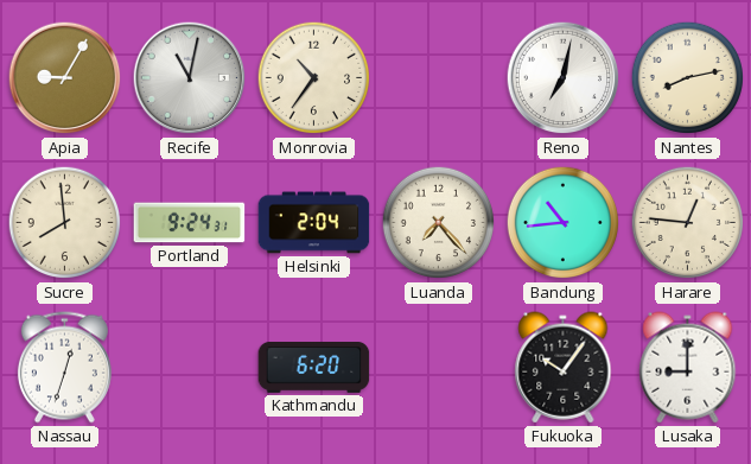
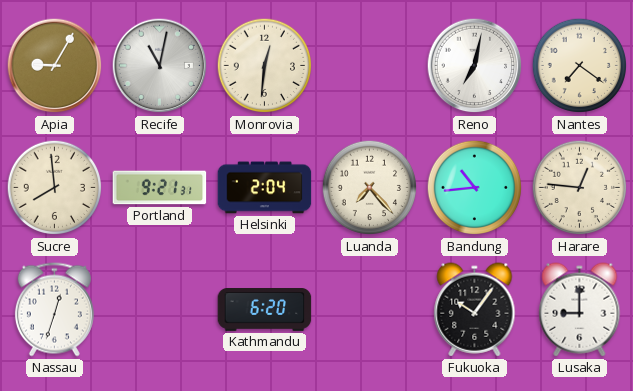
Monrovia: 10:36 -> 12:31
Nantes: 8:13 -> 7:21
Portland: 9:24 -> 9:21
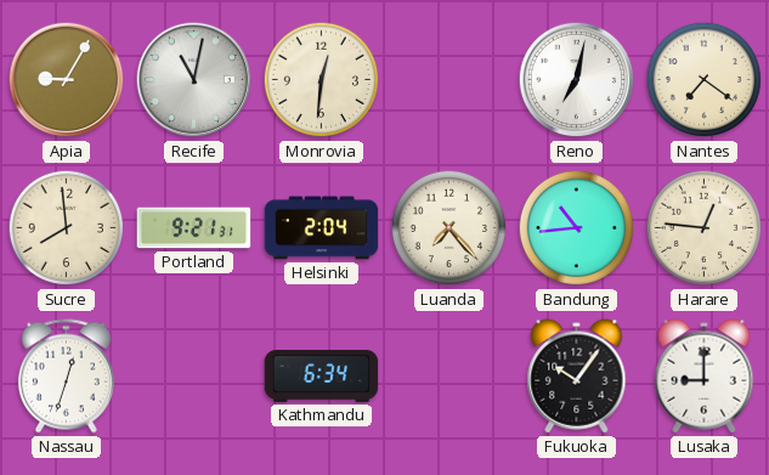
Kathmandu: 6:20 -> 6:34
